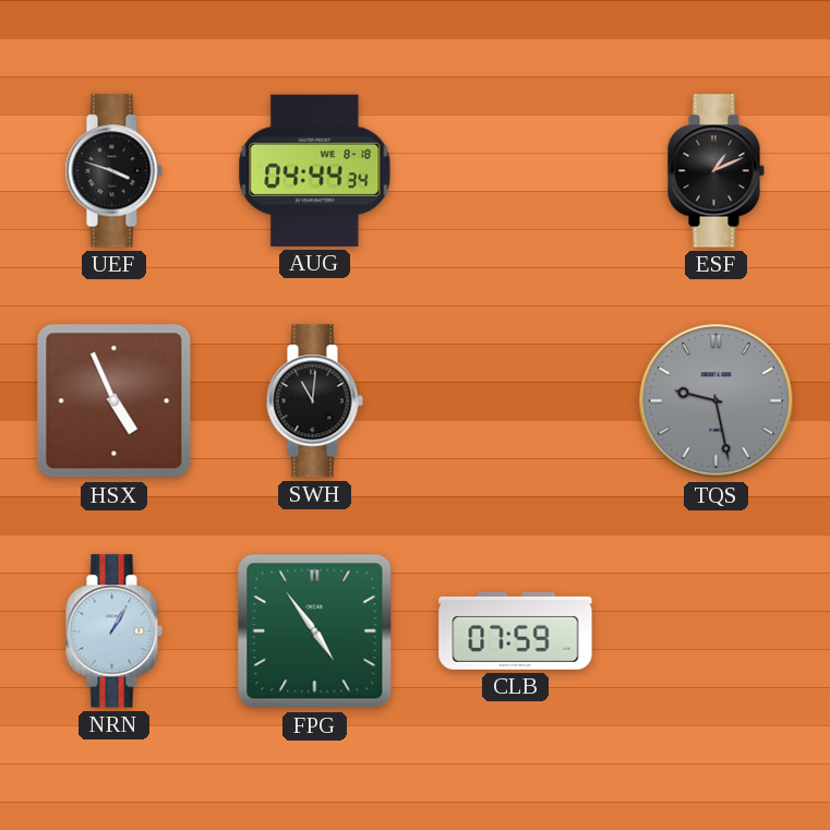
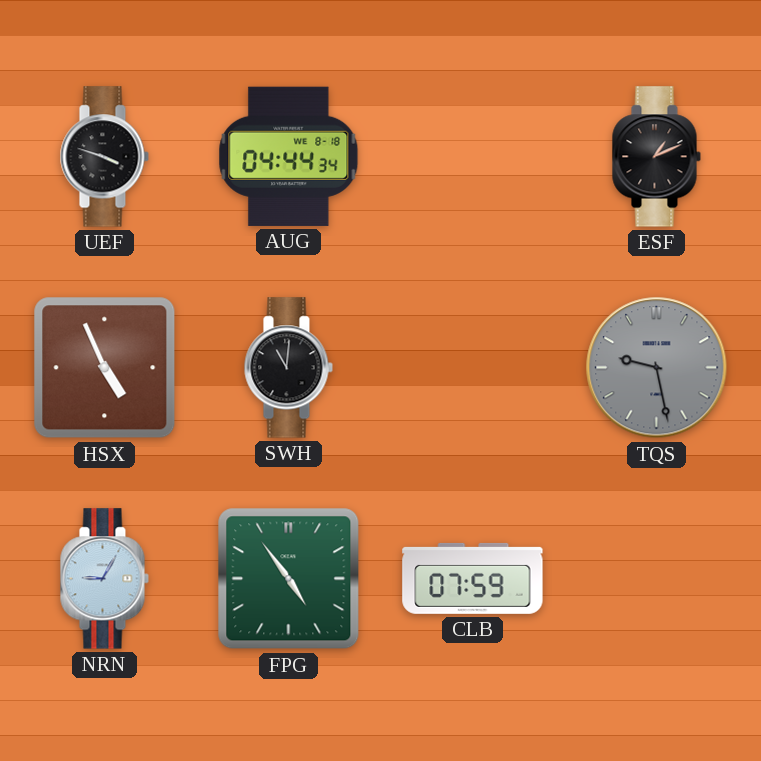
NRN: 1:05 -> 9:05
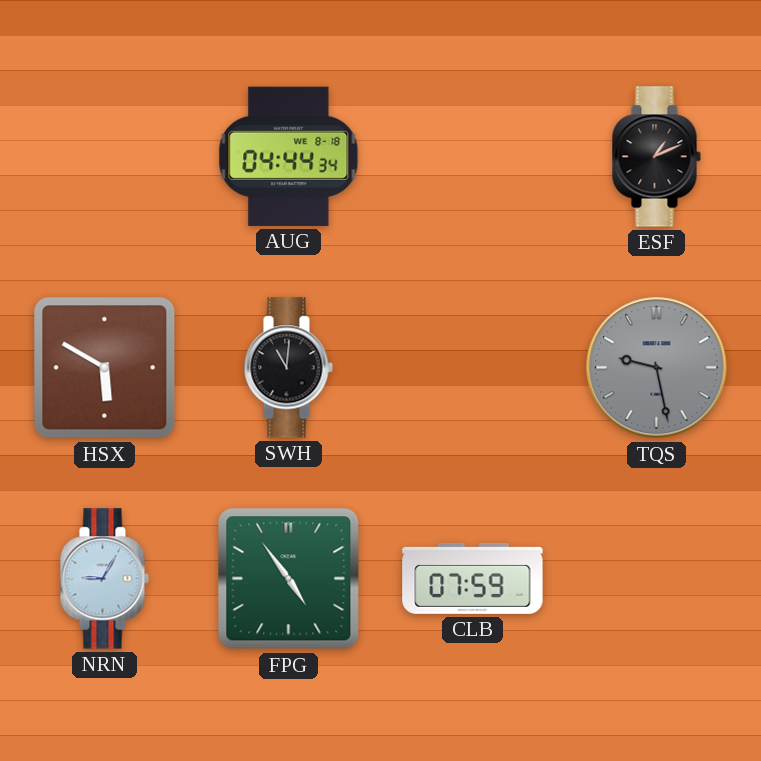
UEF: 3:48 -> none
HSX: 4:56 -> 5:50
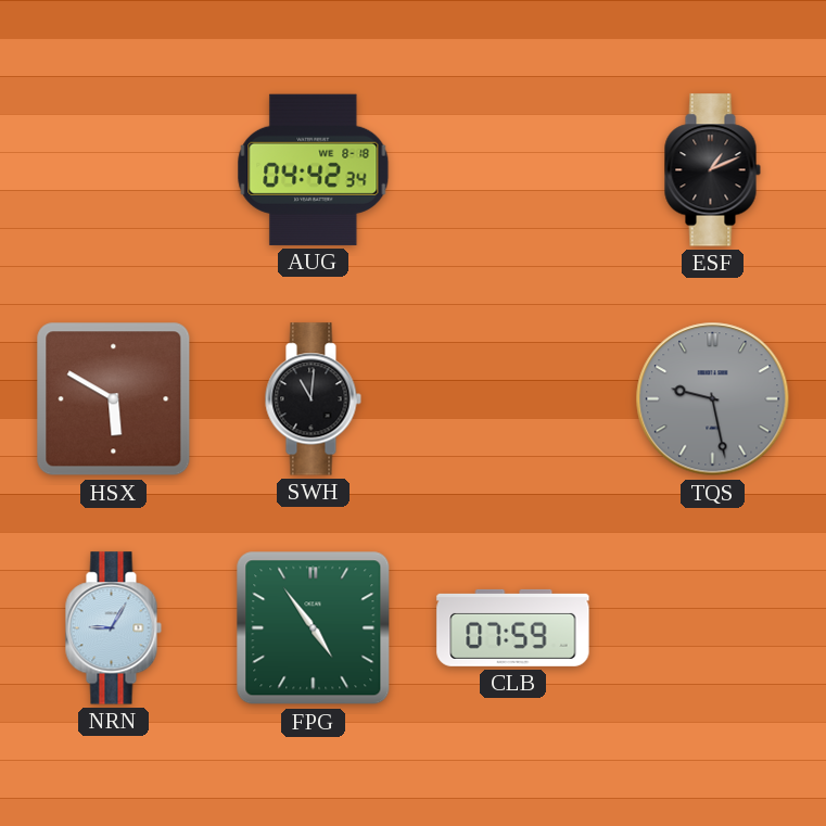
AUG: 04:44 -> 04:42
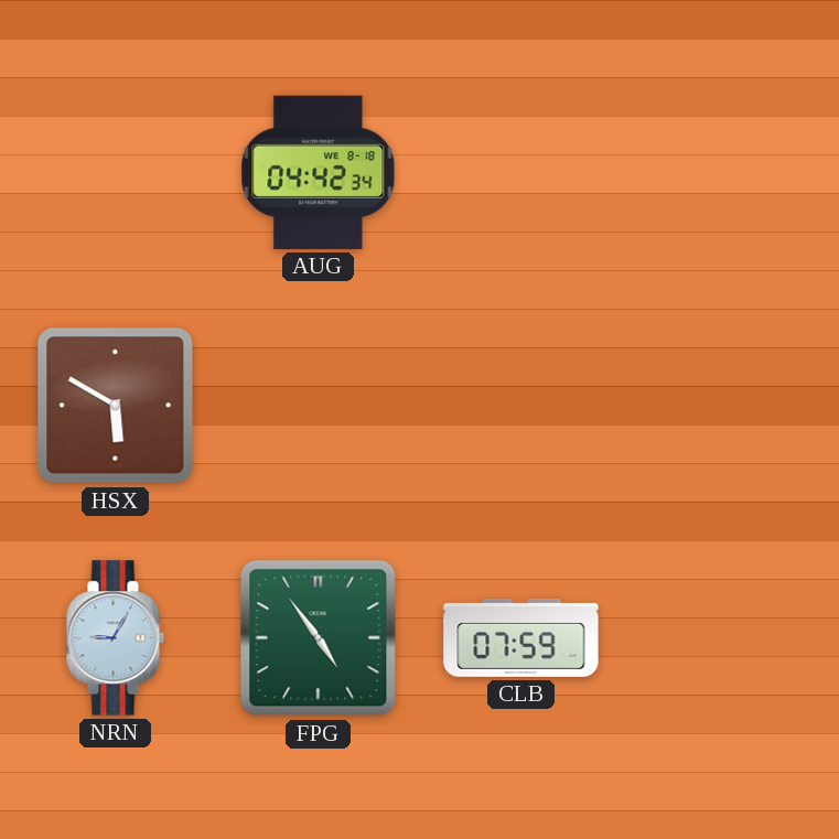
ESF: 1:11 -> none
SWH: 11:01 -> none
TQS: 9:28 -> none
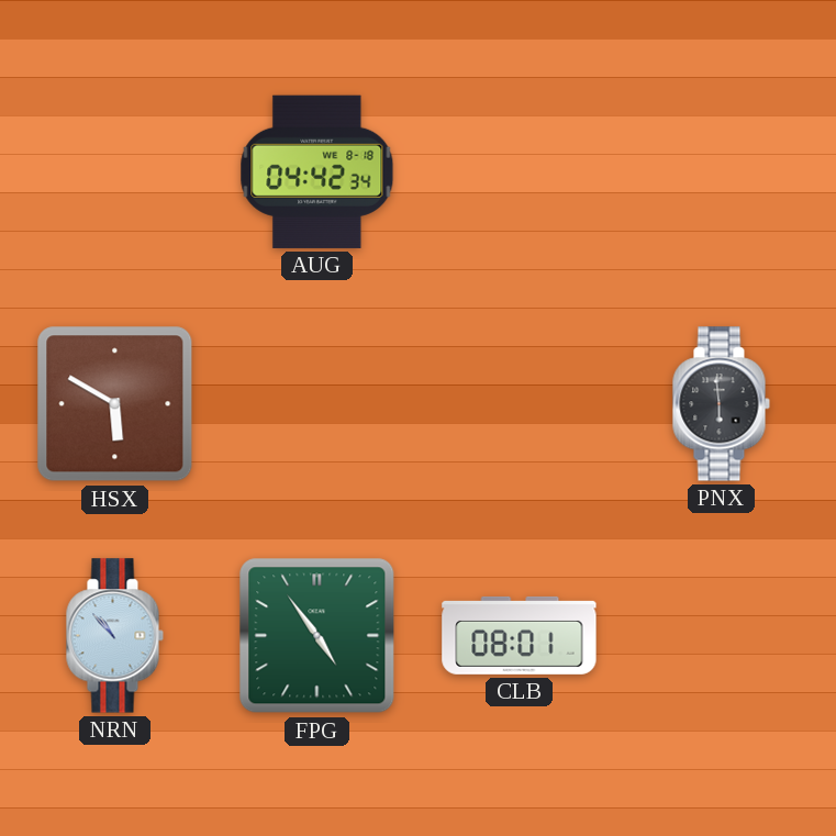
PNX: none -> 5:59
NRN: 9:05 -> 10:53
CLB: 07:59 -> 08:01
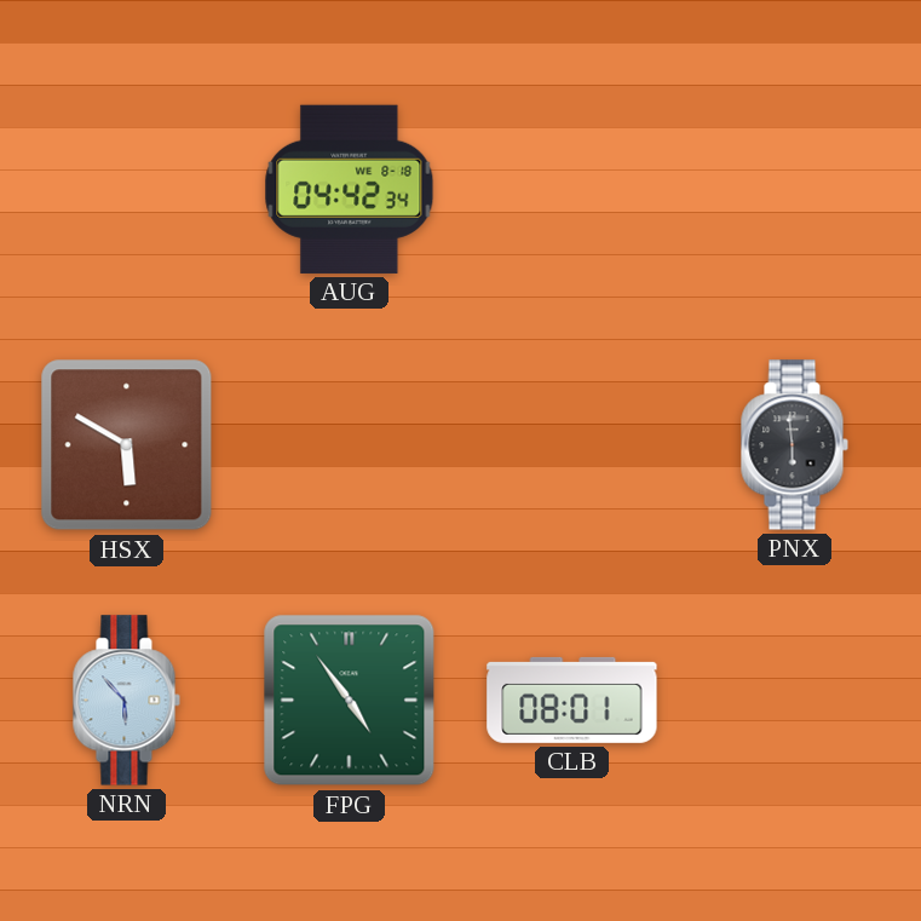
NRN: 10:53 -> 5:53
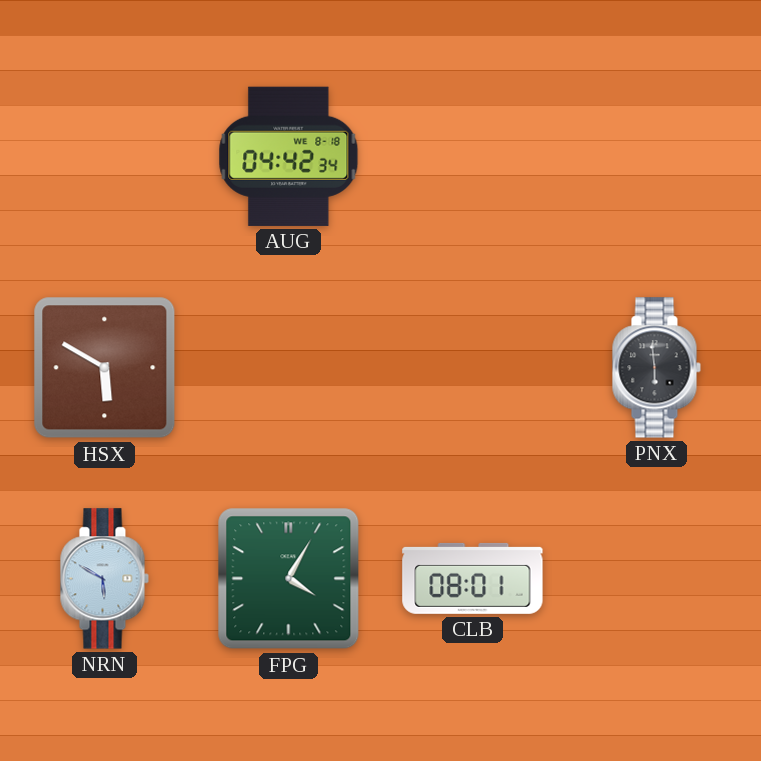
NRN: 5:53 -> 5:50
FPG: 4:54 -> 4:05
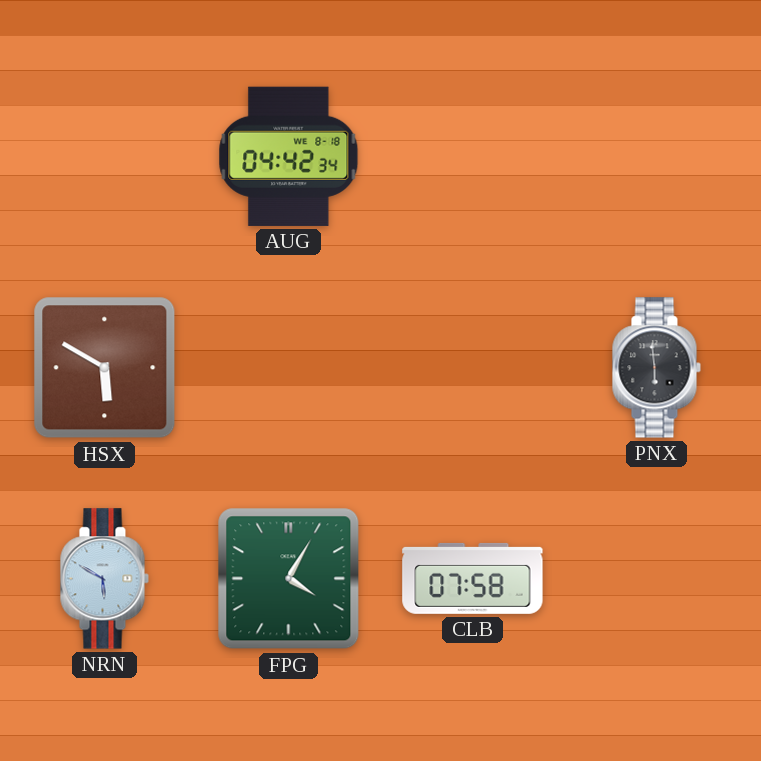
CLB: 08:01 -> 07:58
